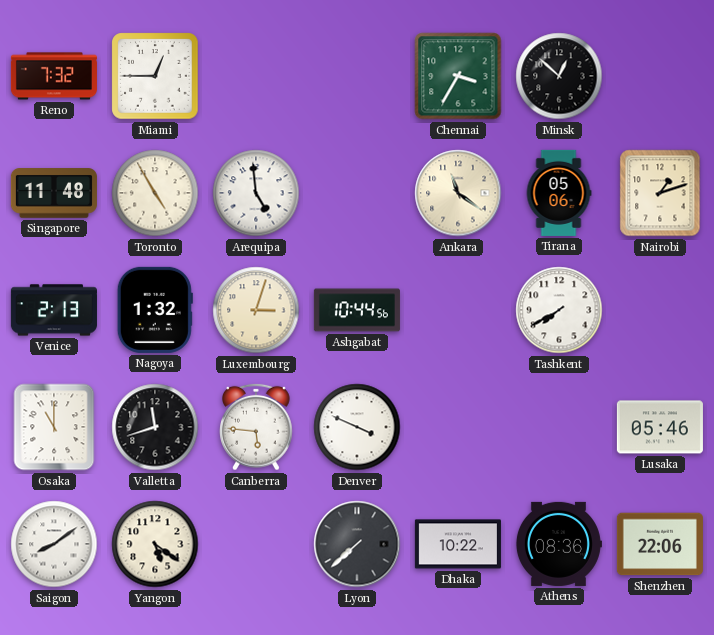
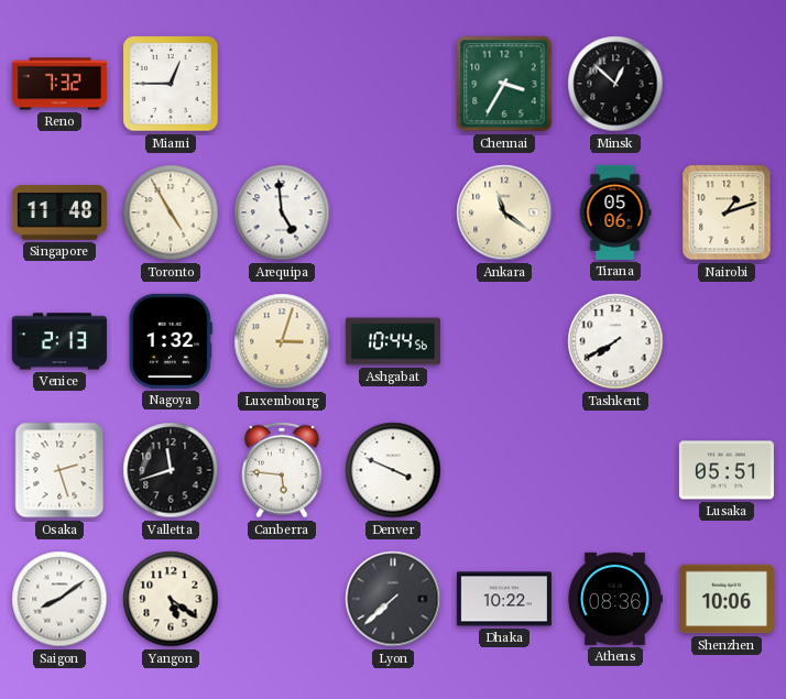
Osaka: 11:00 -> 2:27
Lusaka: 05:46 -> 05:51
Shenzhen: 22:06 -> 10:06
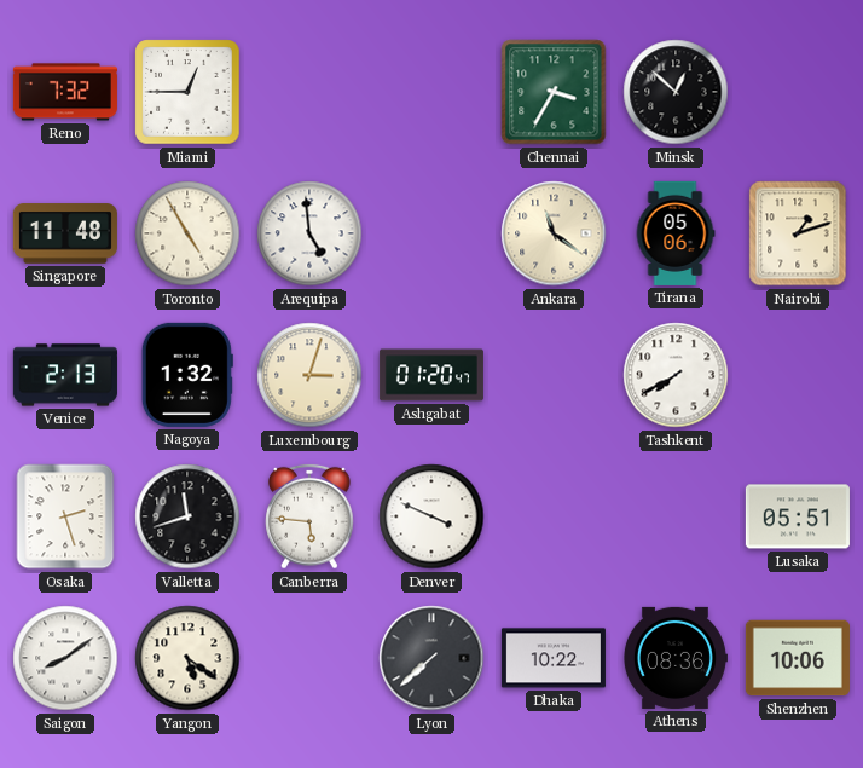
Ashgabat: 10:44 -> 01:20
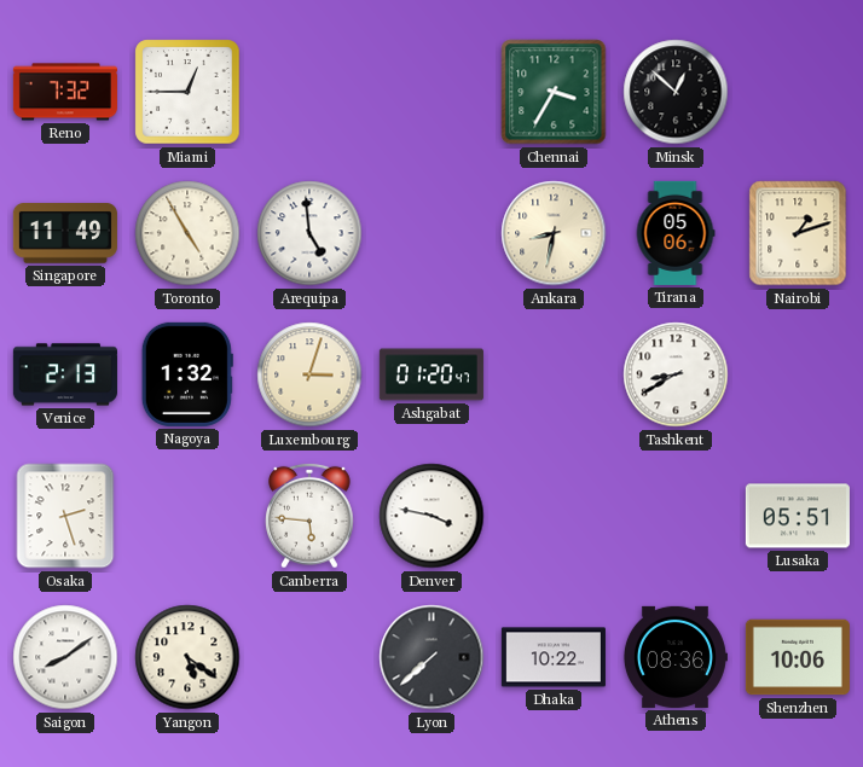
Singapore: 11:48 -> 11:49
Ankara: 11:21 -> 8:32
Tashkent: 7:40 -> 8:40
Valletta: 11:42 -> none
Denver: 3:49 -> 3:47
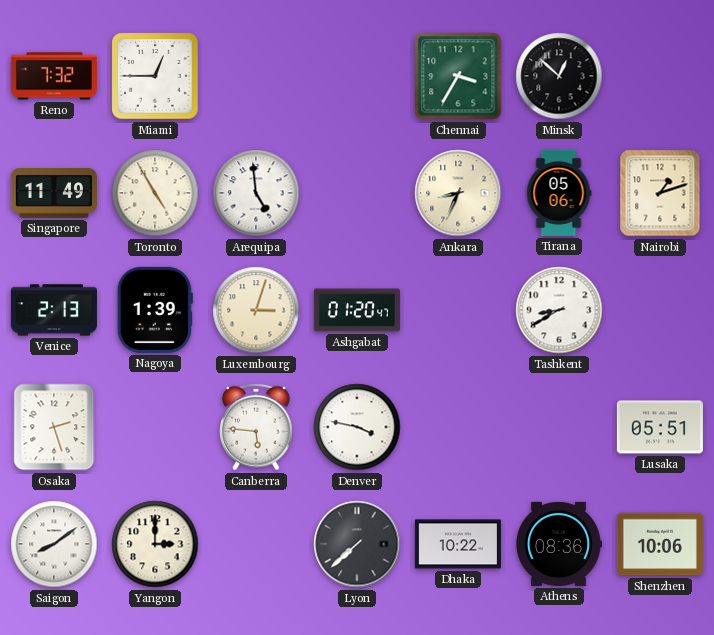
Ankara: 8:32 -> 8:34
Nagoya: 1:32 -> 1:39
Yangon: 5:21 -> 3:00
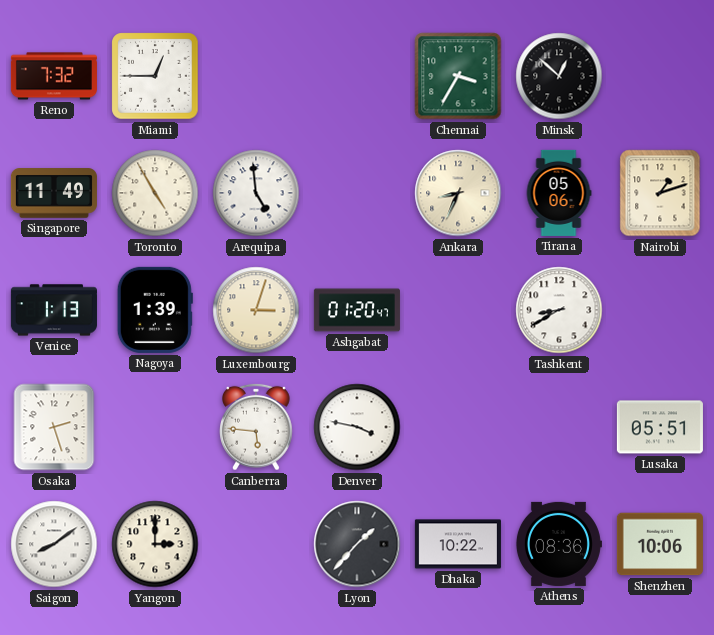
Venice: 2:13 -> 1:13
Lyon: 7:38 -> 1:37
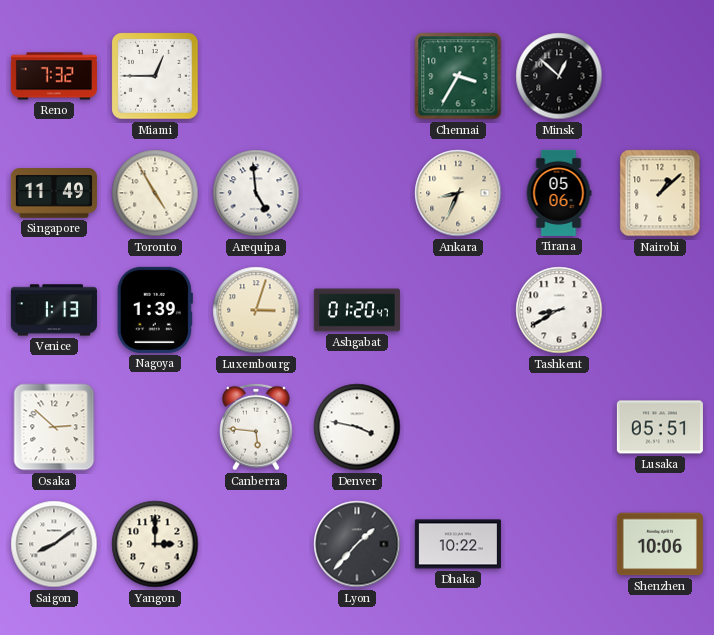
Nairobi: 1:12 -> 1:08
Osaka: 2:27 -> 2:52
Athens: 08:36 -> none
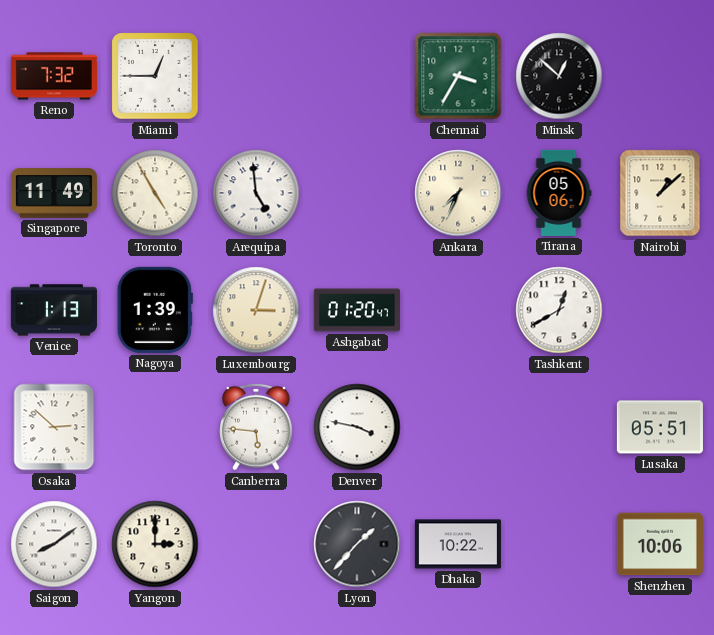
Ankara: 8:34 -> 7:34
Tashkent: 8:40 -> 12:40
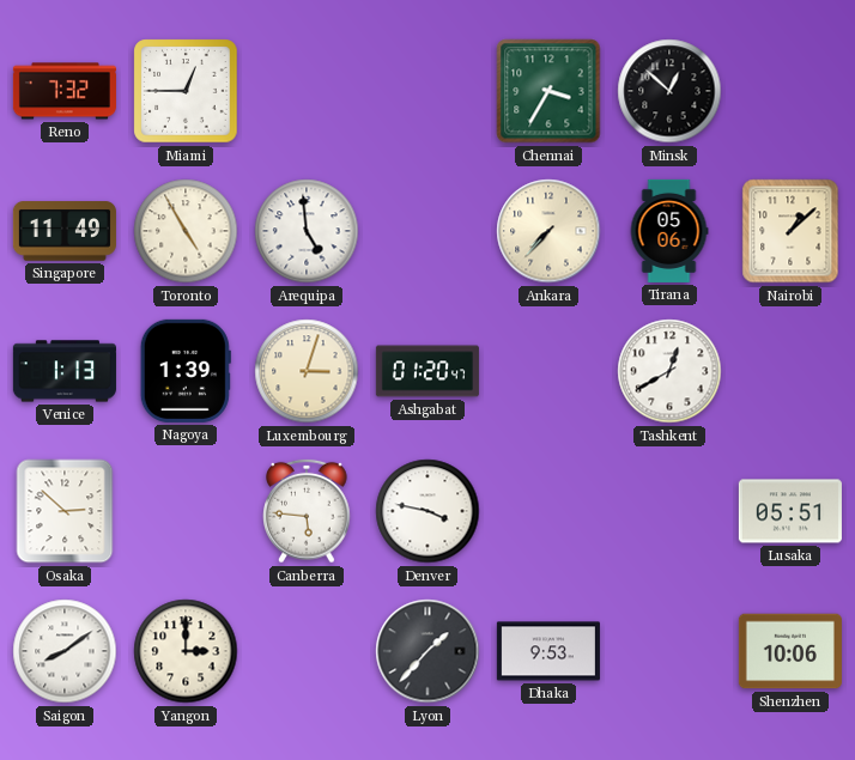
Ankara: 7:34 -> 7:37
Dhaka: 10:22 -> 9:53
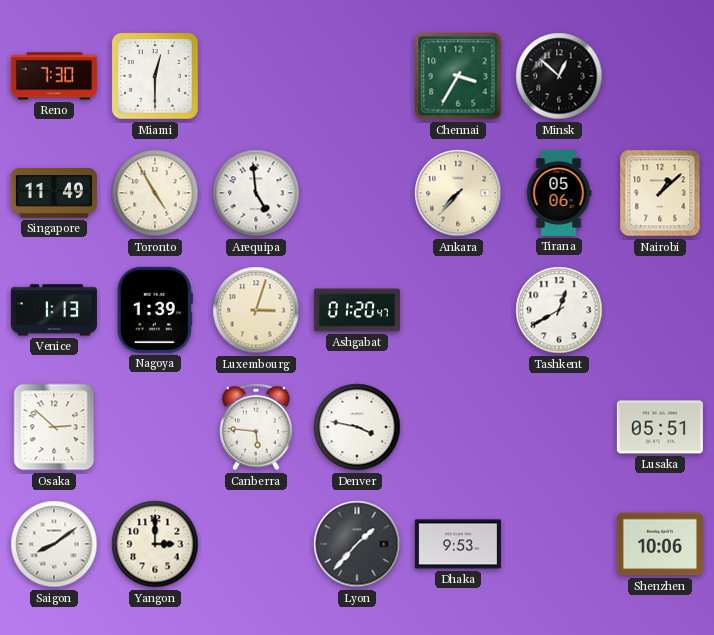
Reno: 7:32 -> 7:30
Miami: 12:45 -> 12:30
